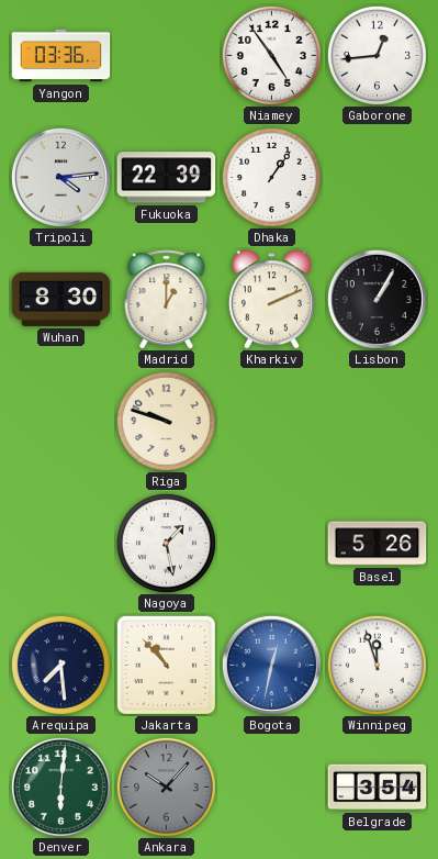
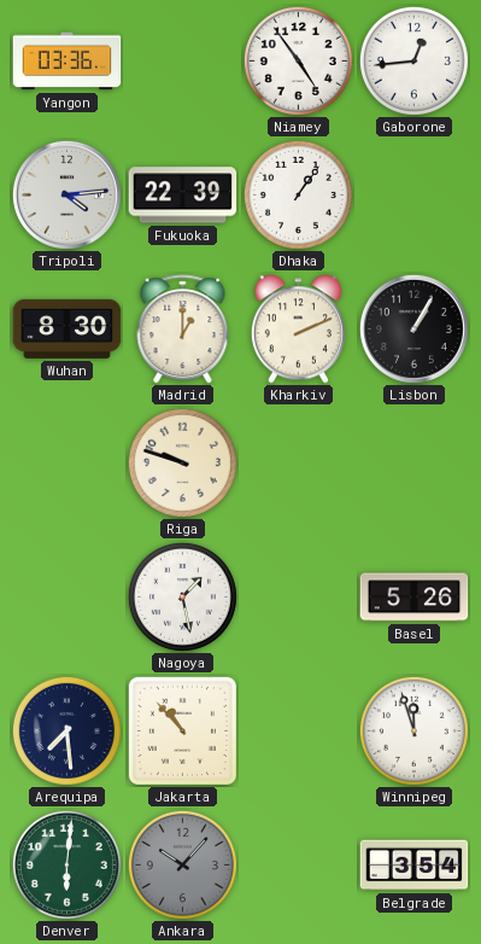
Bogota: 12:32 -> none
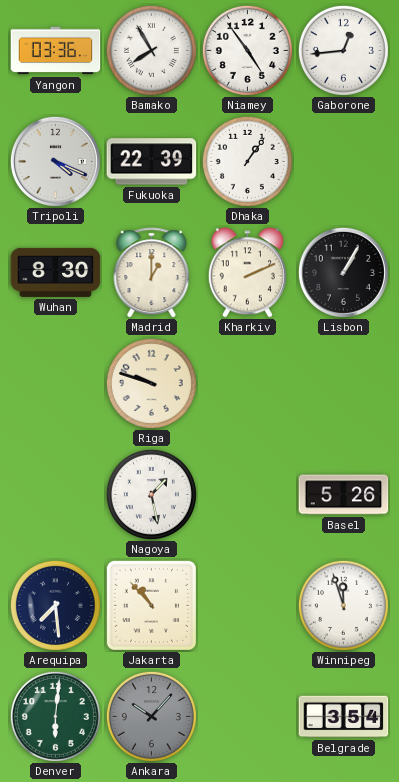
Bamako: none -> 7:55
Tripoli: 4:14 -> 4:19
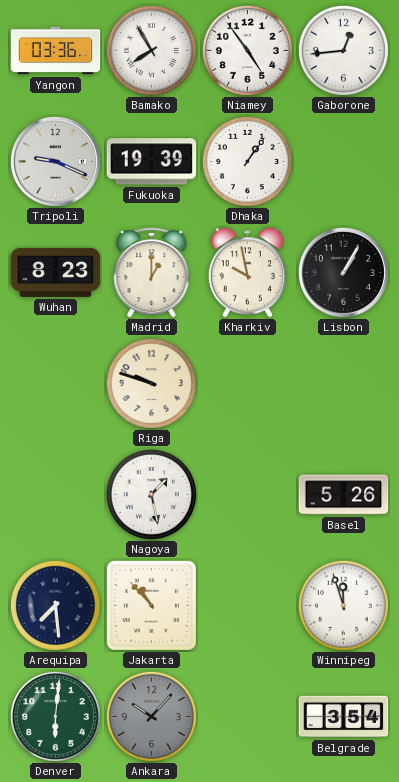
Tripoli: 4:19 -> 9:19
Fukuoka: 22:39 -> 19:39
Wuhan: 8:30 -> 8:23
Kharkiv: 2:11 -> 9:58
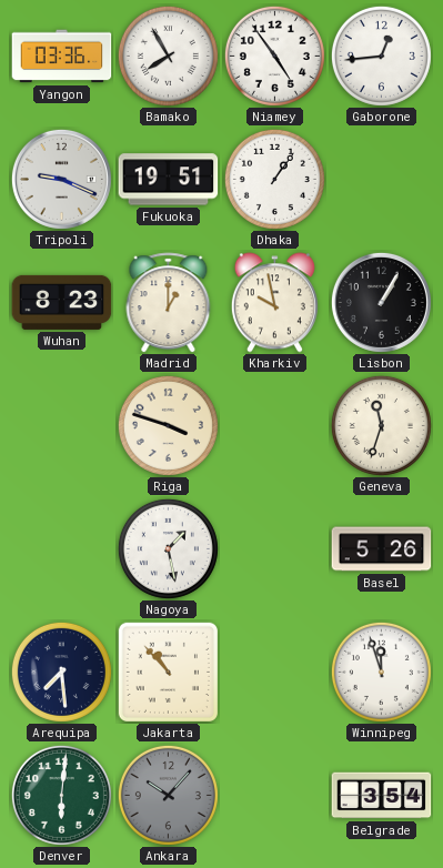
Fukuoka: 19:39 -> 19:51
Riga: 9:48 -> 3:48
Geneva: none -> 11:33
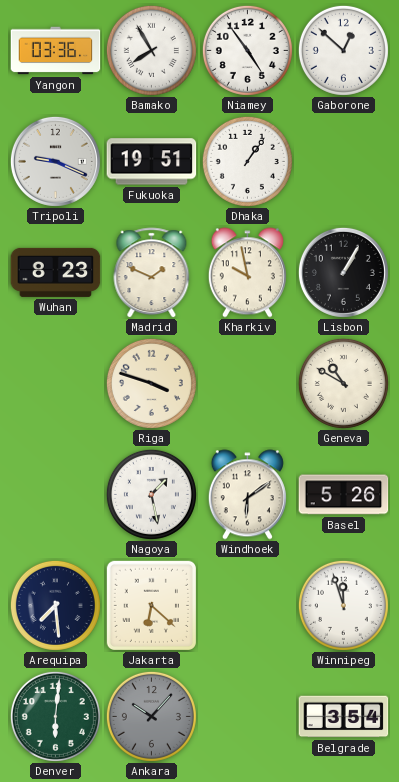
Gaborone: 12:44 -> 12:52
Madrid: 1:00 -> 1:49
Geneva: 11:33 -> 10:50
Windhoek: none -> 6:09
Jakarta: 10:53 -> 6:22
